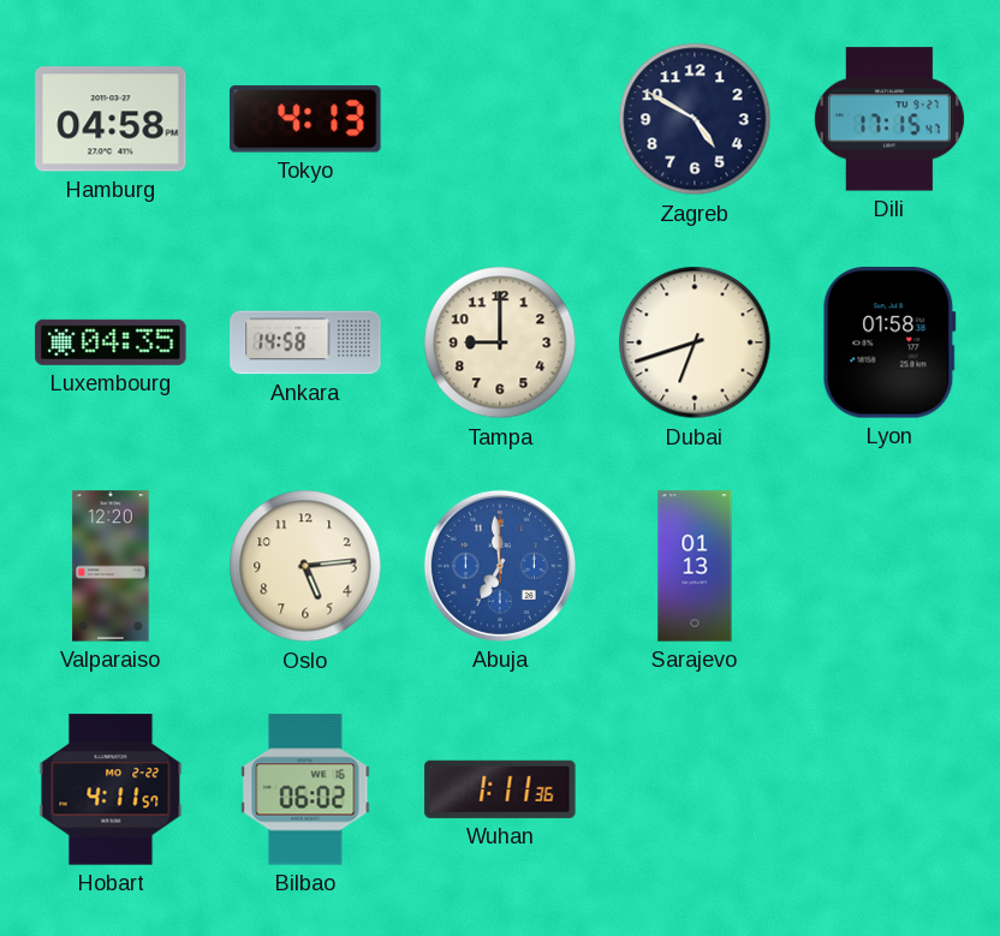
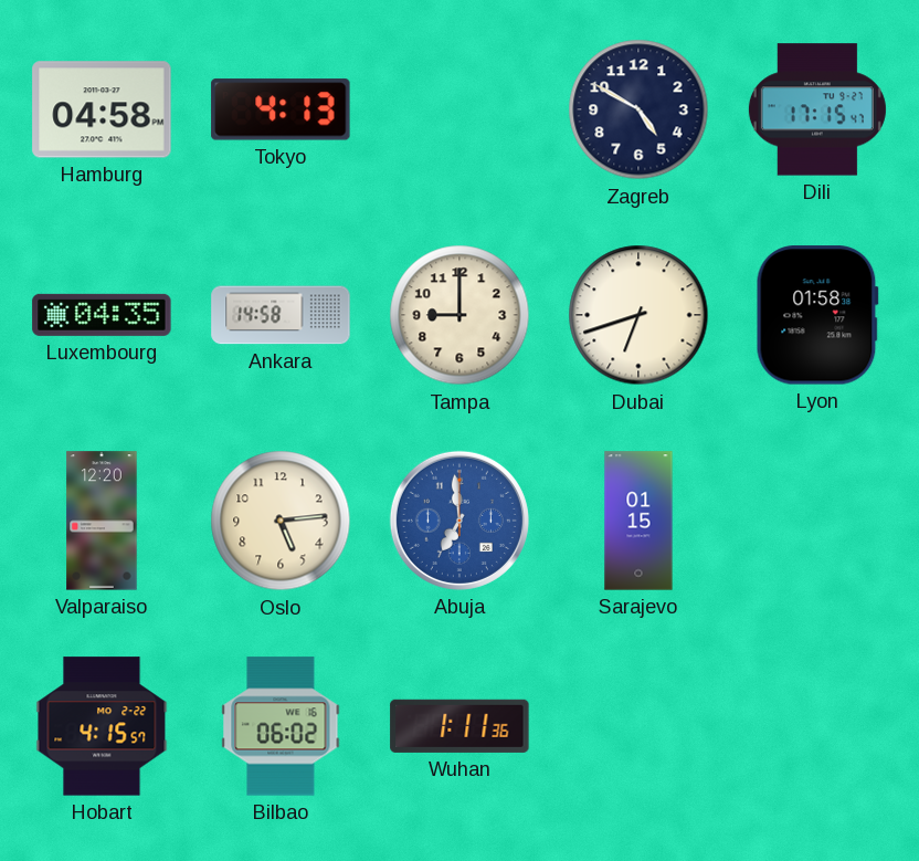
Sarajevo: 01:13 -> 01:15
Hobart: 4:11 -> 4:15
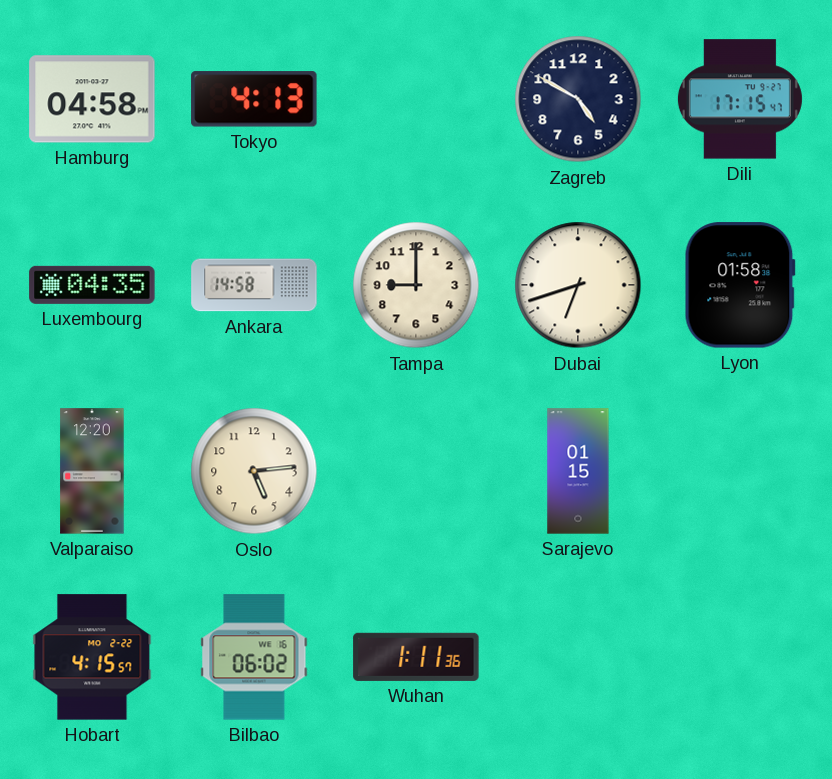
Abuja: 6:59 -> none
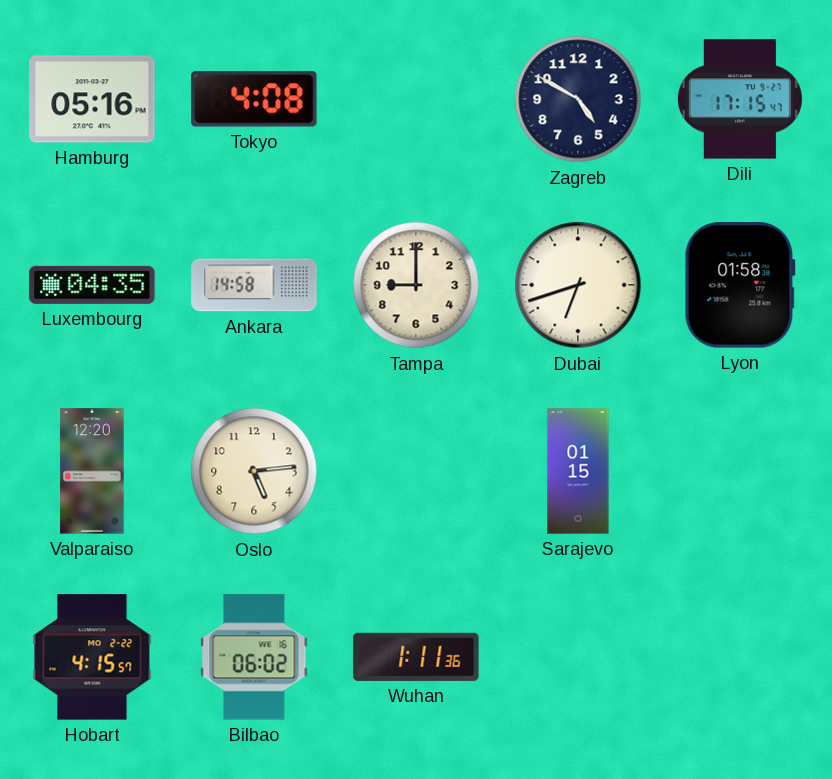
Hamburg: 04:58 -> 05:16
Tokyo: 4:13 -> 4:08
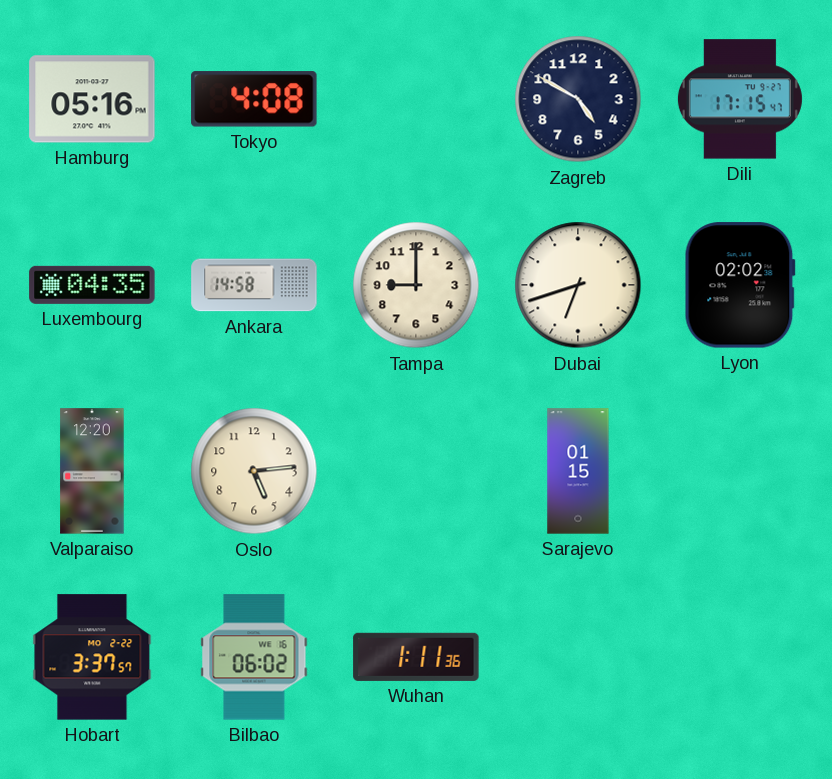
Lyon: 01:58 -> 02:02
Hobart: 4:15 -> 3:37
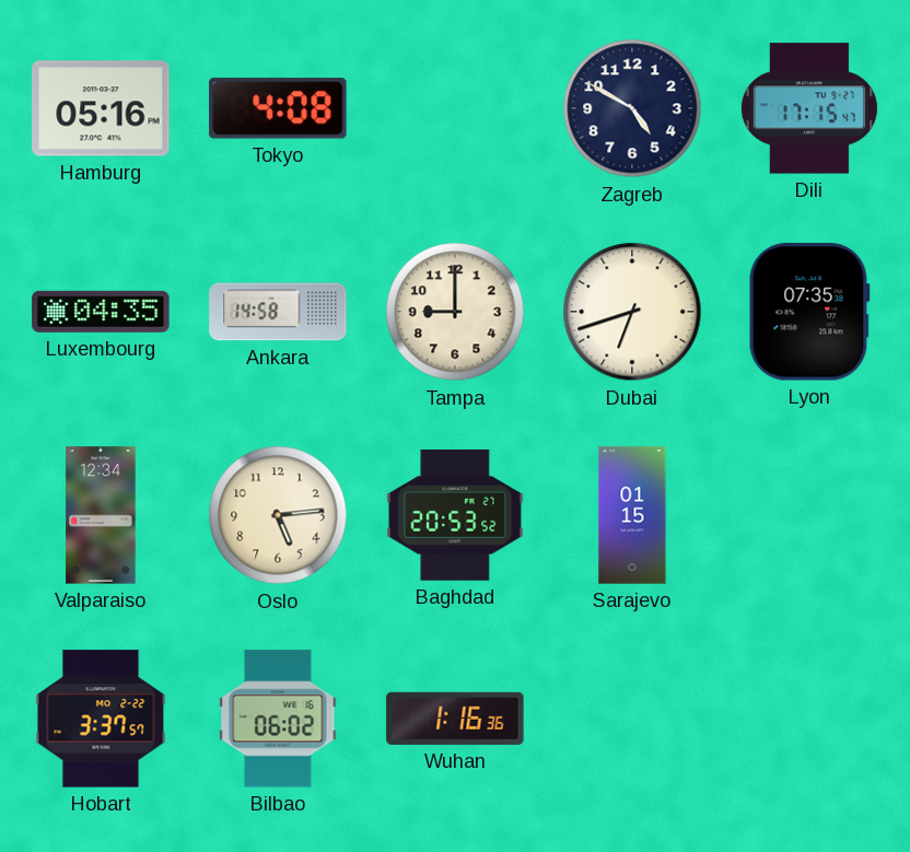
Lyon: 02:02 -> 07:35
Valparaiso: 12:20 -> 12:34
Baghdad: none -> 20:53
Wuhan: 1:11 -> 1:16
